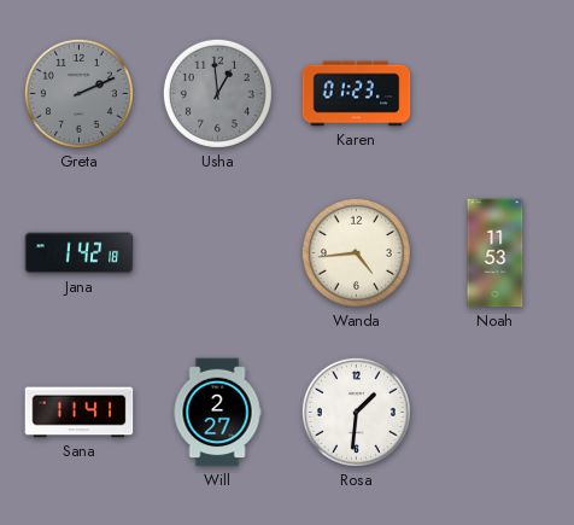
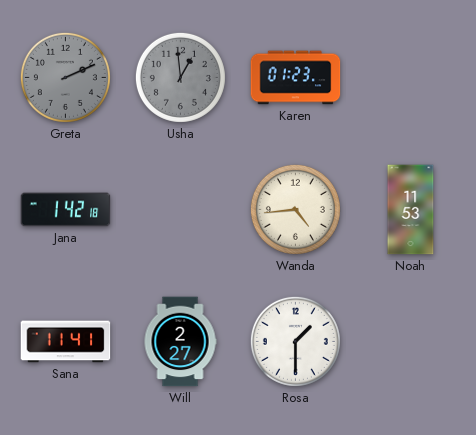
Rosa: 1:31 -> 1:30
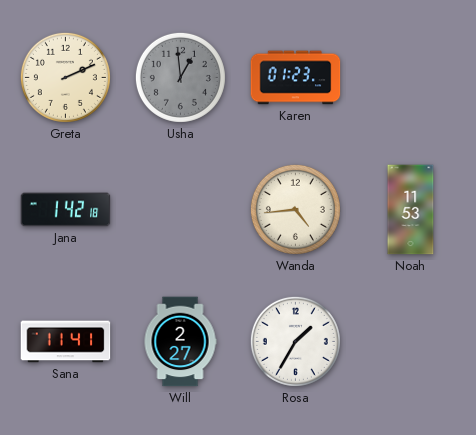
Greta dial: grey -> cream
Rosa: 1:30 -> 1:35
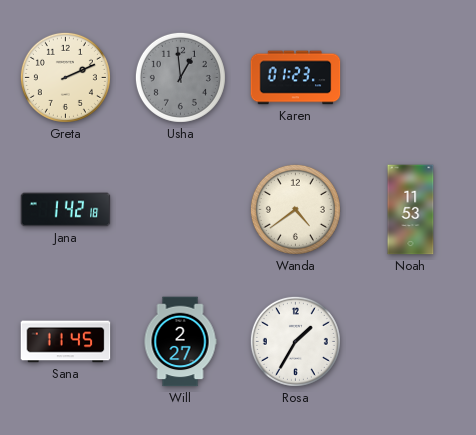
Wanda: 4:44 -> 4:39
Sana: 11:41 -> 11:45
